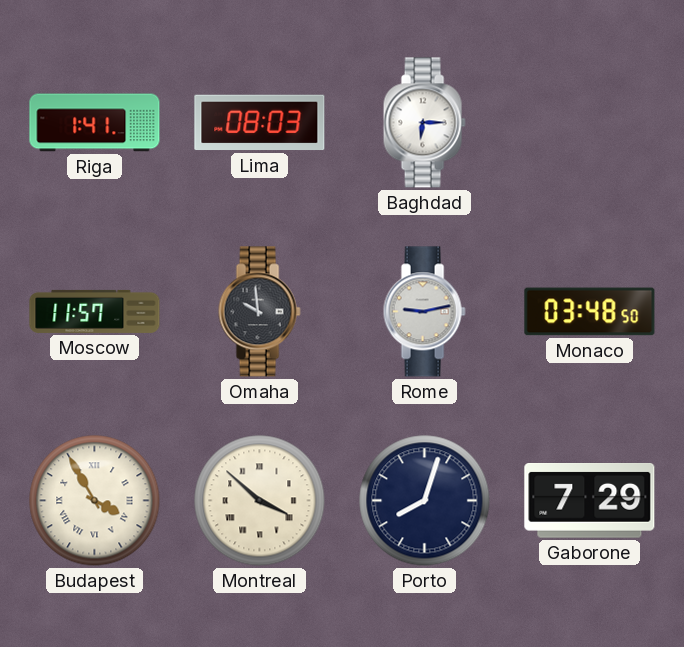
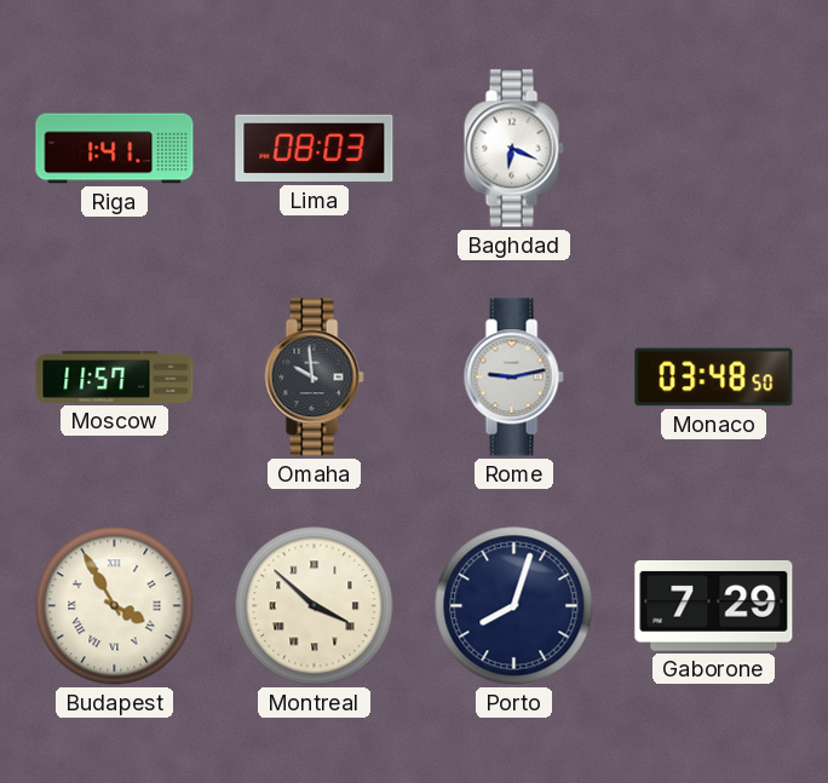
Baghdad: 6:15 -> 6:19
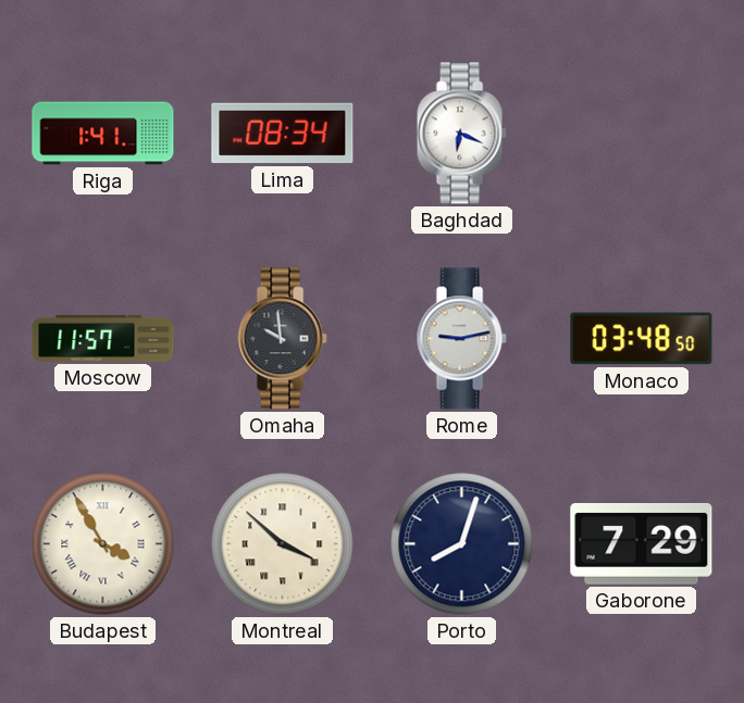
Lima: 08:03 -> 08:34
